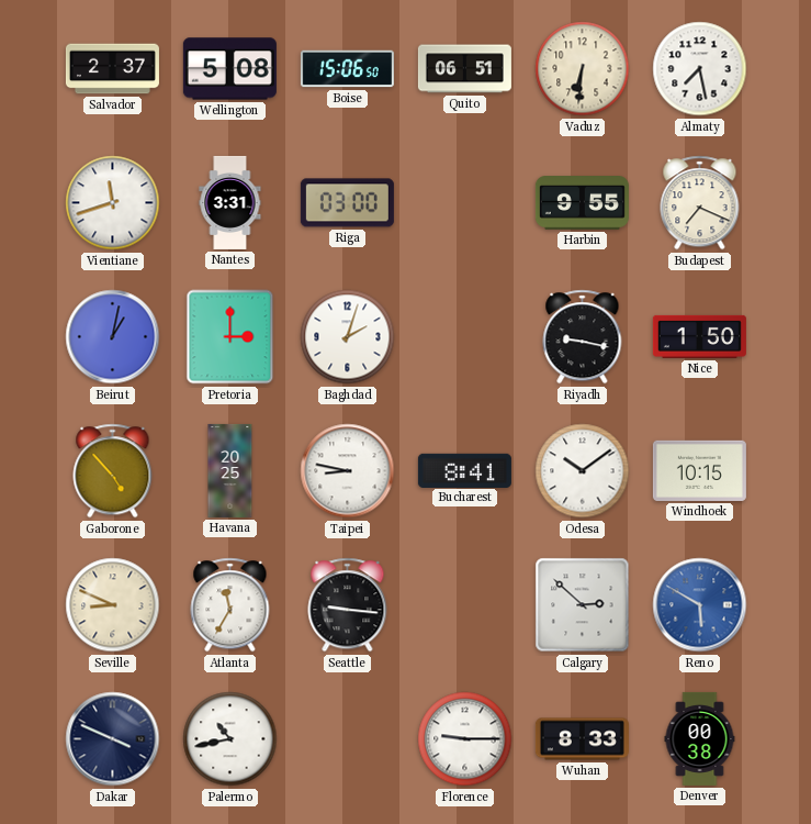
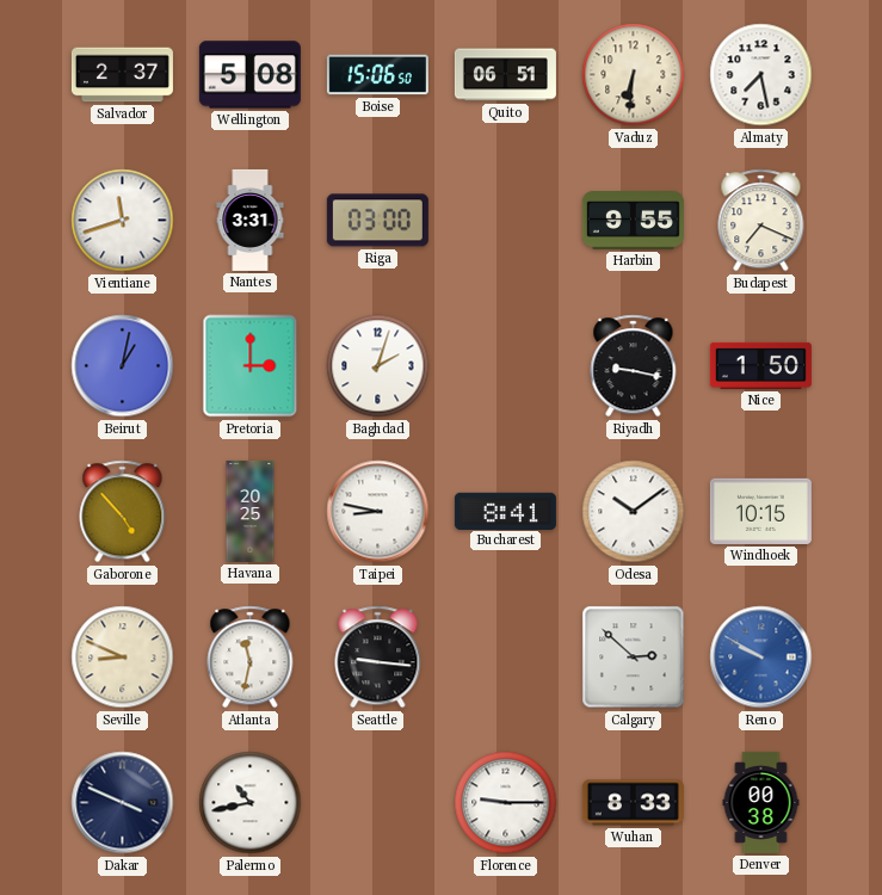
Atlanta: 11:35 -> 11:32
Reno: 5:50 -> 9:50
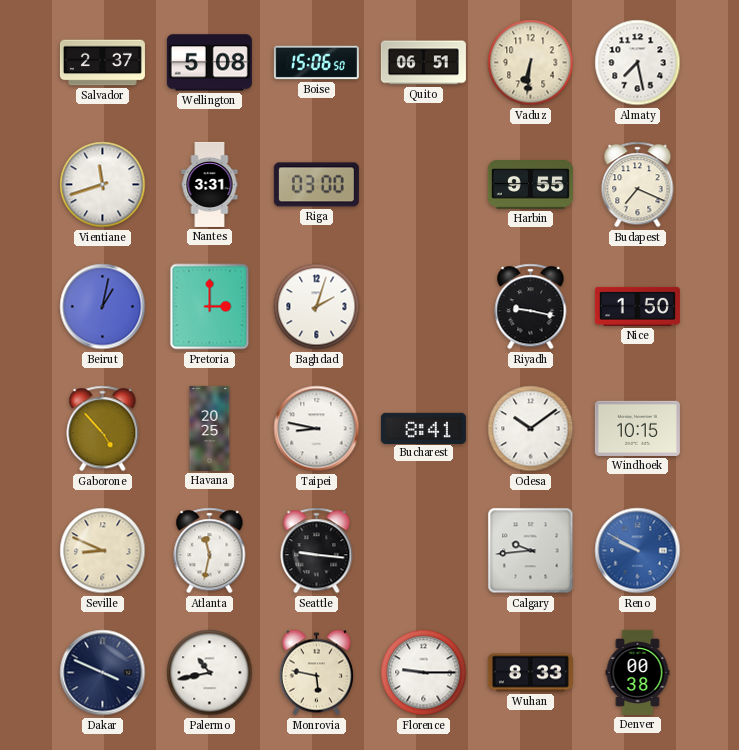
Calgary: 2:52 -> 9:44
Monrovia: none -> 5:47
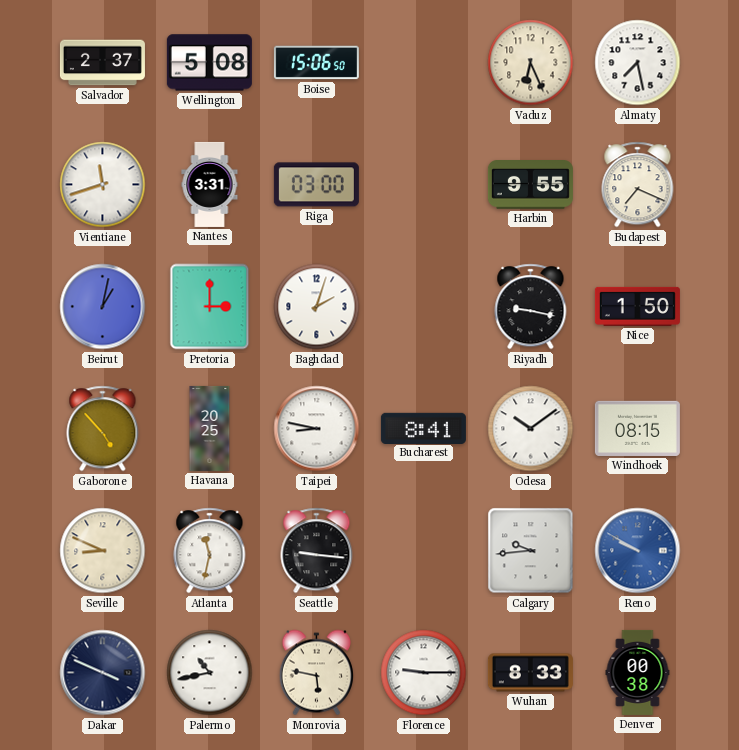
Quito: 06:51 -> none
Vaduz: 6:31 -> 6:26
Windhoek: 10:15 -> 08:15
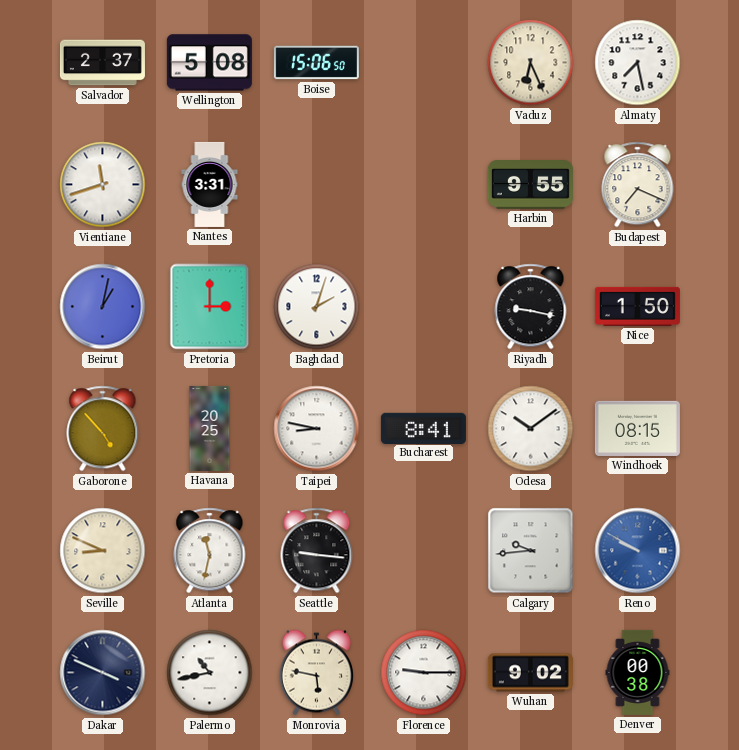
Riga: 03:00 -> none
Wuhan: 8:33 -> 9:02
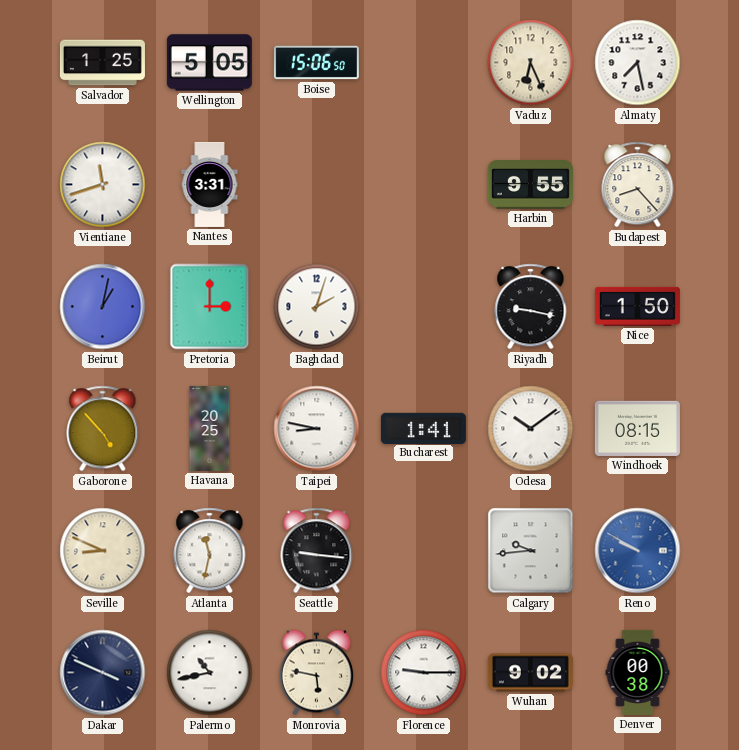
Salvador: 2:37 -> 1:25
Wellington: 5:08 -> 5:05
Budapest: 7:19 -> 8:23
Bucharest: 8:41 -> 1:41
